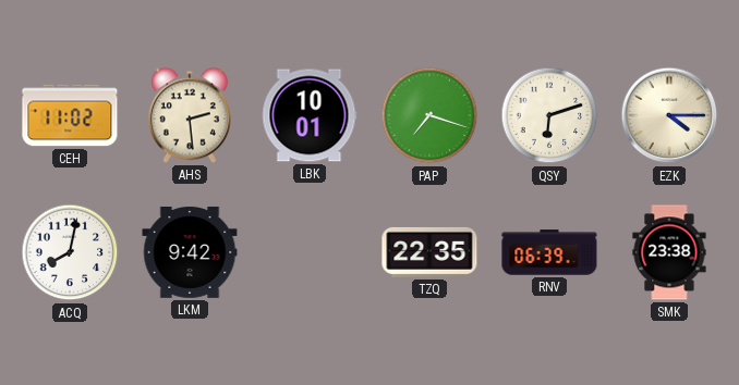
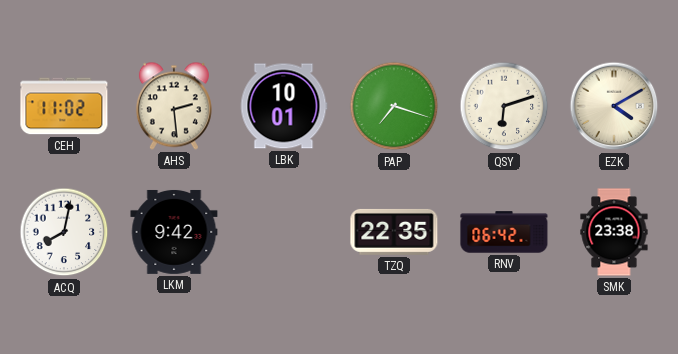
EZK: 4:15 -> 4:10
RNV: 06:39 -> 06:42
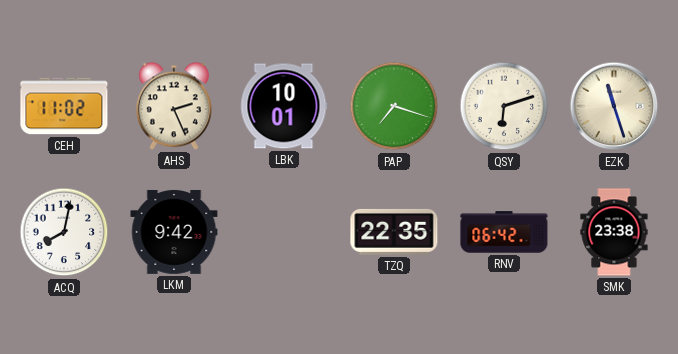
AHS: 2:29 -> 2:26
EZK: 4:10 -> 11:27
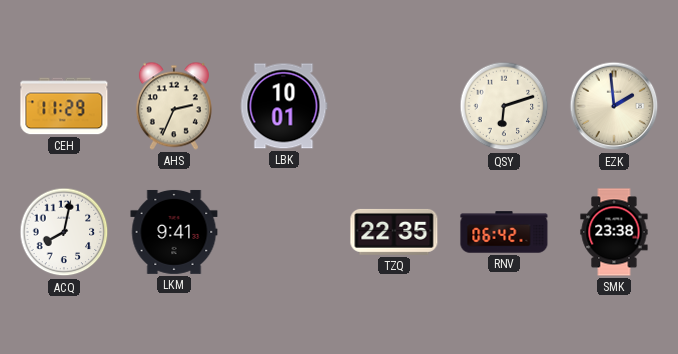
CEH: 11:02 -> 11:29
AHS: 2:26 -> 2:34
PAP: 7:18 -> none
EZK: 11:27 -> 1:59
LKM: 9:42 -> 9:41
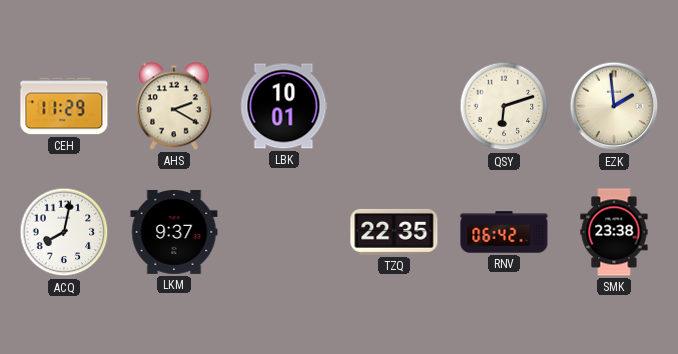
AHS: 2:34 -> 2:20
LKM: 9:41 -> 9:37
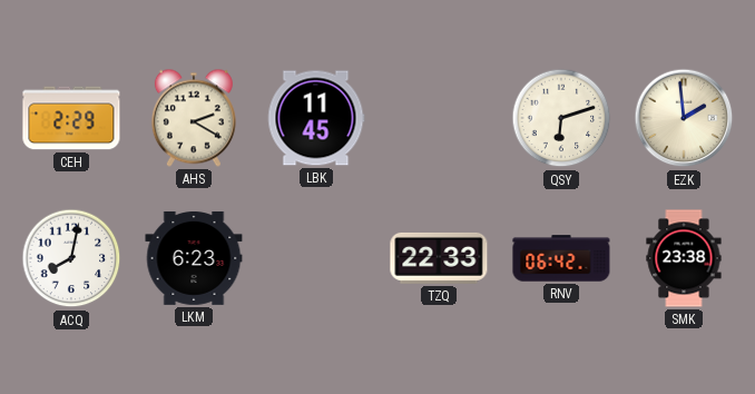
CEH: 11:29 -> 2:29
LBK: 10:01 -> 11:45
LKM: 9:37 -> 6:23
TZQ: 22:35 -> 22:33
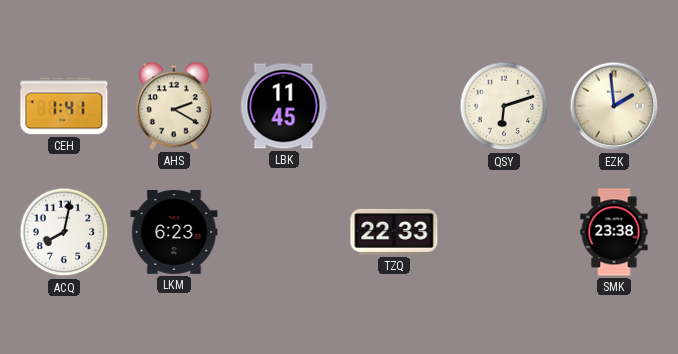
CEH: 2:29 -> 1:41
RNV: 06:42 -> none
